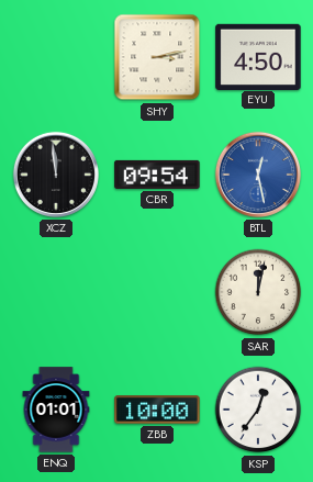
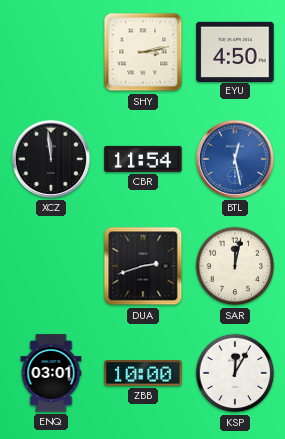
CBR: 09:54 -> 11:54
DUA: none -> 2:42
ENQ: 01:01 -> 03:01
KSP: 12:36 -> 12:05
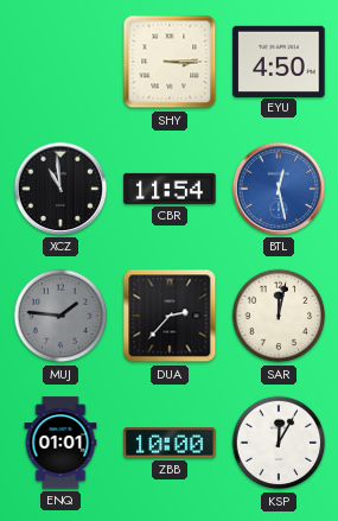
SHY: 3:13 -> 3:15
XCZ: 11:59 -> 10:59
MUJ: none -> 1:46
DUA: 2:42 -> 2:37
ENQ: 03:01 -> 01:01
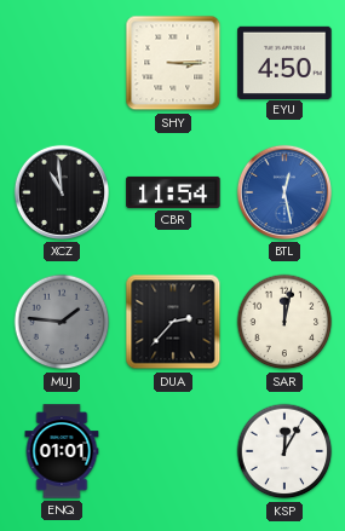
ZBB: 10:00 -> none
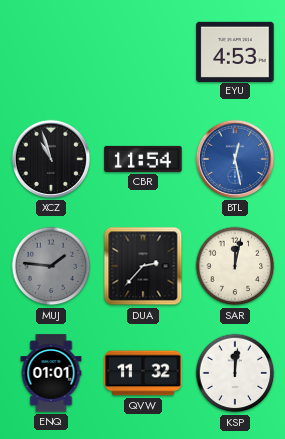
SHY: 3:15 -> none
EYU: 4:50 -> 4:53
XCZ: 10:59 -> 10:57
QVW: none -> 11:32
KSP: 12:05 -> 12:01
